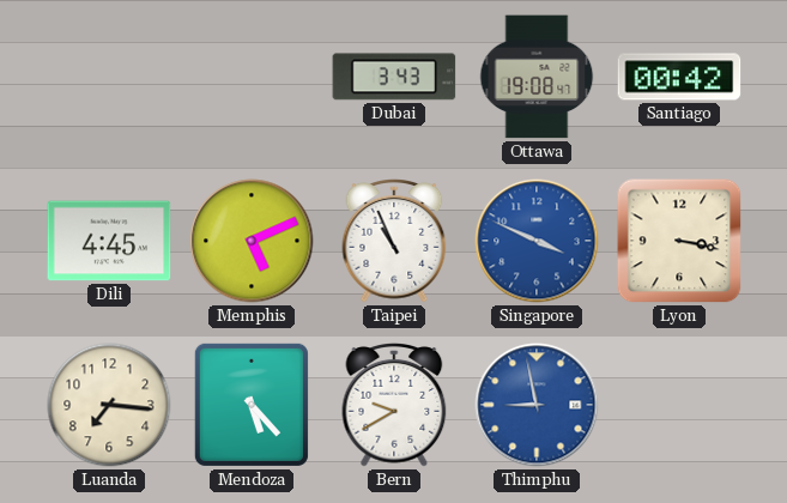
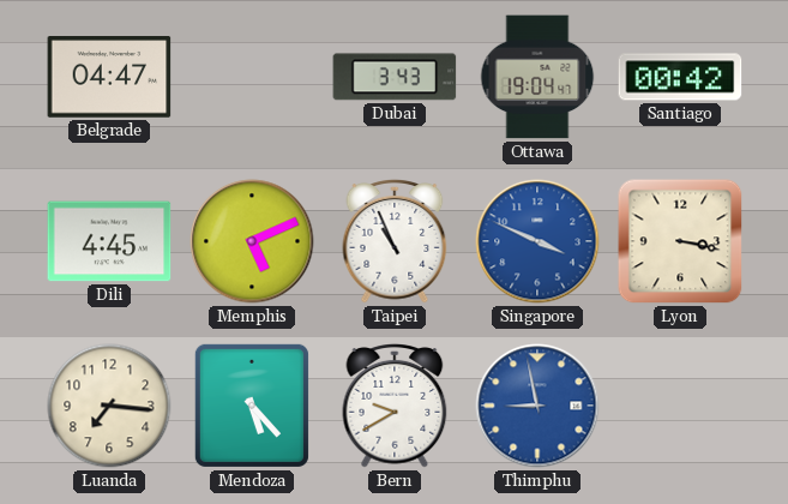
Belgrade: none -> 04:47
Ottawa: 19:08 -> 19:04
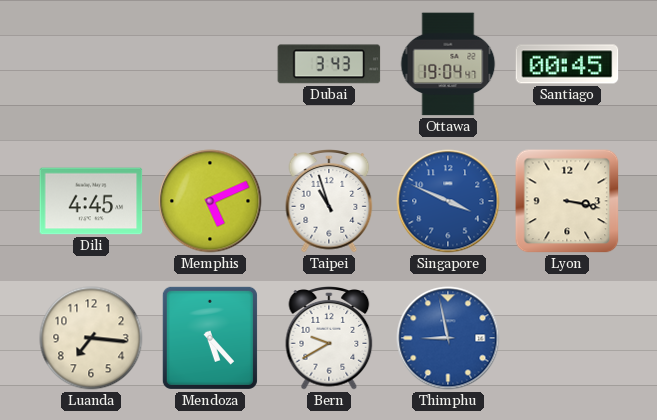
Belgrade: 04:47 -> none
Santiago: 00:42 -> 00:45
Taipei: 10:56 -> 10:57
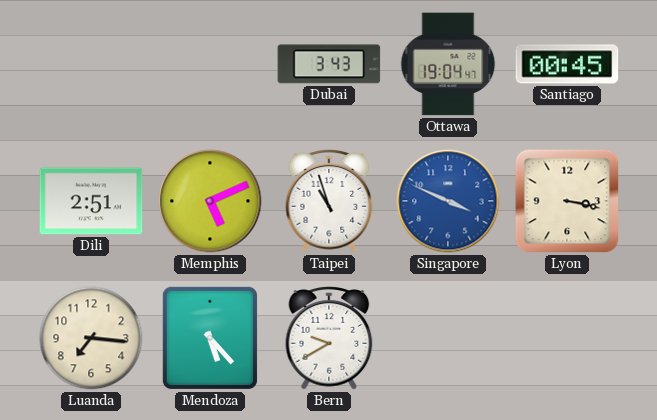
Dili: 4:45 -> 2:51
Thimphu: 8:58 -> none
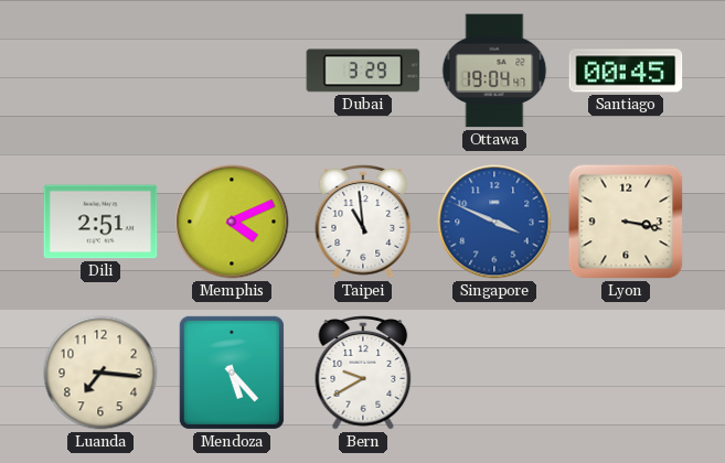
Dubai: 3:43 -> 3:29
Memphis: 5:11 -> 4:11
Taipei: 10:57 -> 10:59
